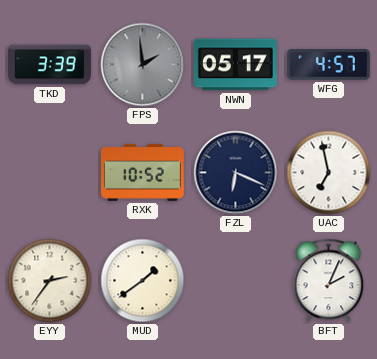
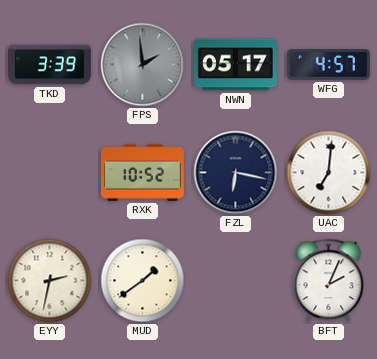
FZL: 6:19 -> 6:17
UAC: 6:58 -> 7:01
EYY: 2:36 -> 2:32
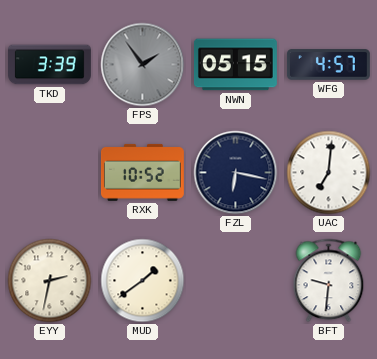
FPS: 1:59 -> 1:54
NWN: 05:17 -> 05:15
BFT: 2:04 -> 9:31
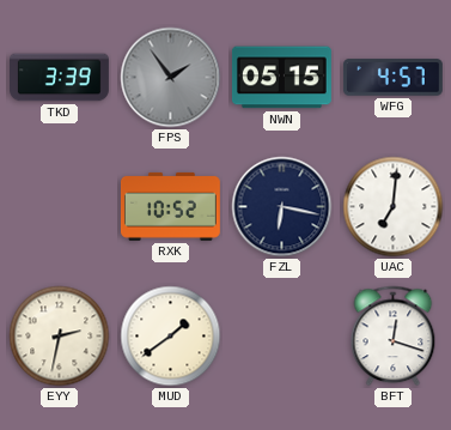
BFT: 9:31 -> 12:18
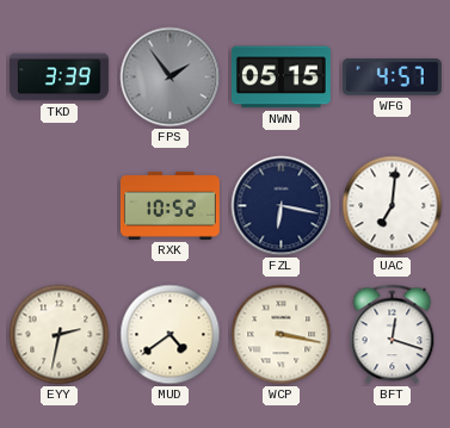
MUD: 1:39 -> 4:39
WCP: none -> 3:17
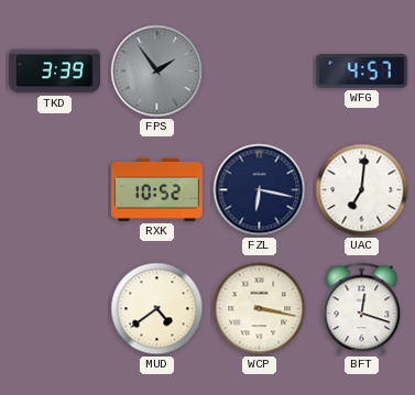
NWN: 05:15 -> none
EYY: 2:32 -> none
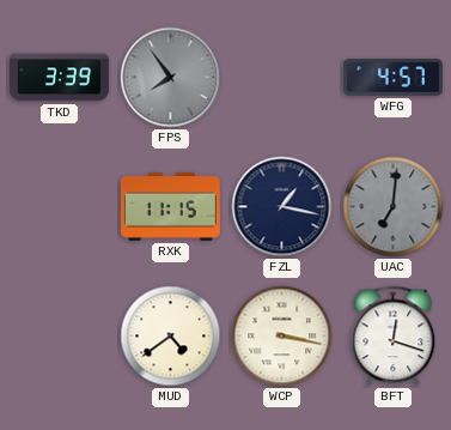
FPS: 1:54 -> 7:54
RXK: 10:52 -> 11:15
FZL: 6:17 -> 1:17
UAC dial: white -> grey
